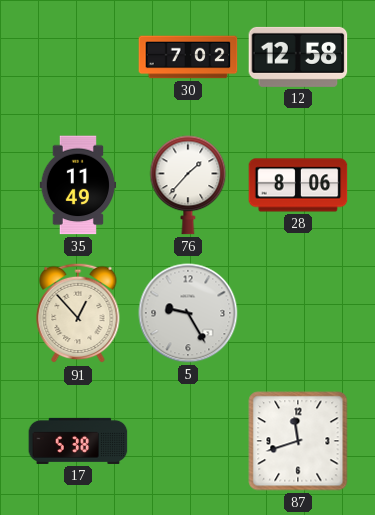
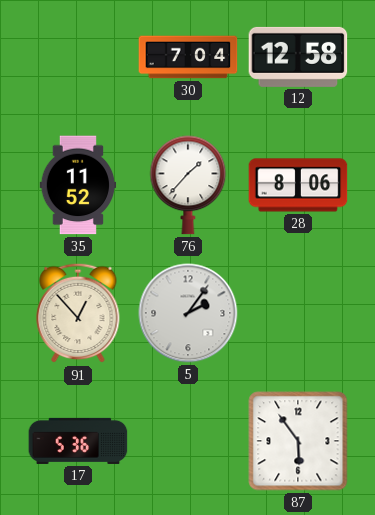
30: 7:02 -> 7:04
35: 11:49 -> 11:52
5: 9:25 -> 2:06
17: 5:38 -> 5:36
87: 11:42 -> 5:54
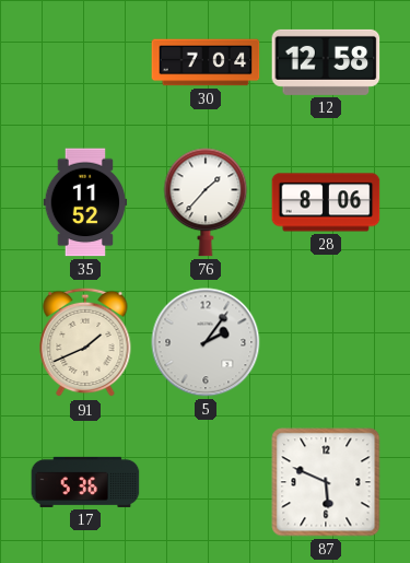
91: 12:53 -> 1:41
87: 5:54 -> 5:49
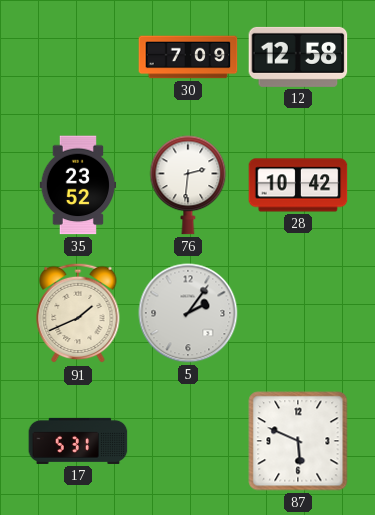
30: 7:04 -> 7:09
35: 11:52 -> 23:52
76: 1:37 -> 2:31
28: 8:06 -> 10:42
17: 5:36 -> 5:31
